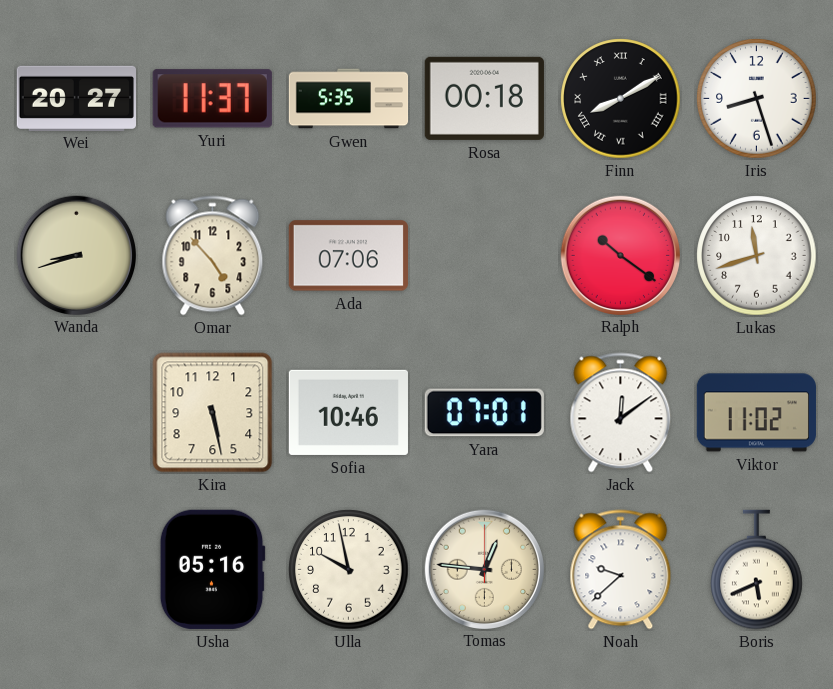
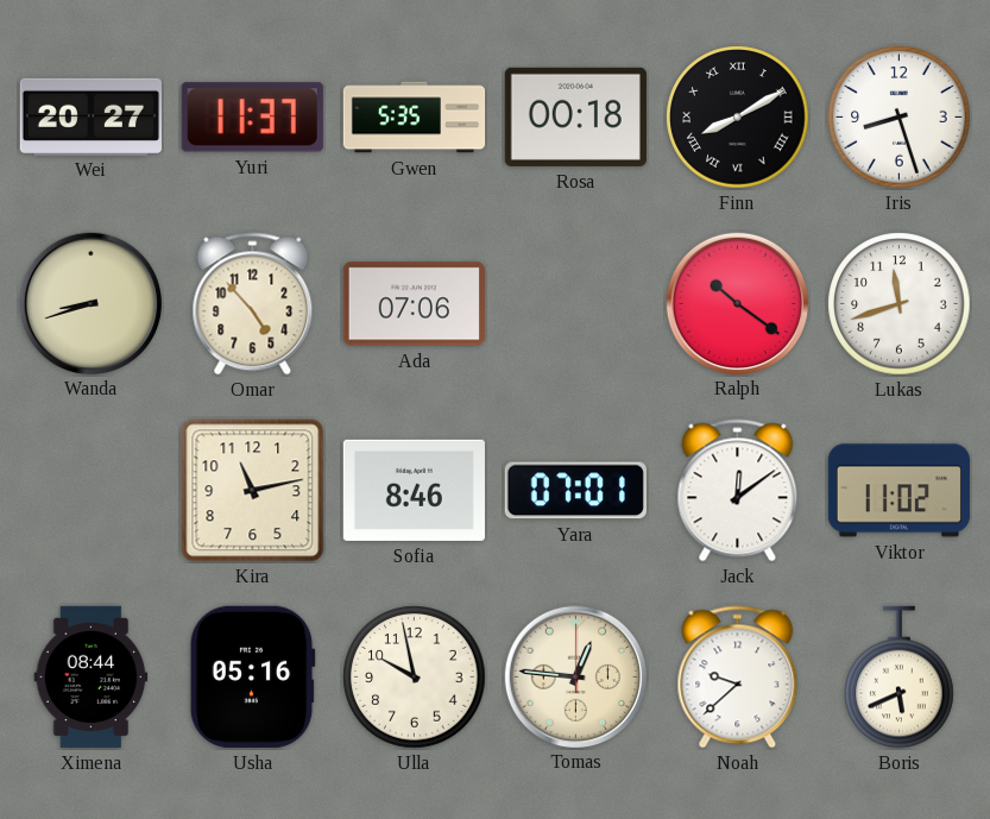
Kira: 5:28 -> 11:13
Sofia: 10:46 -> 8:46
Ximena: none -> 08:44
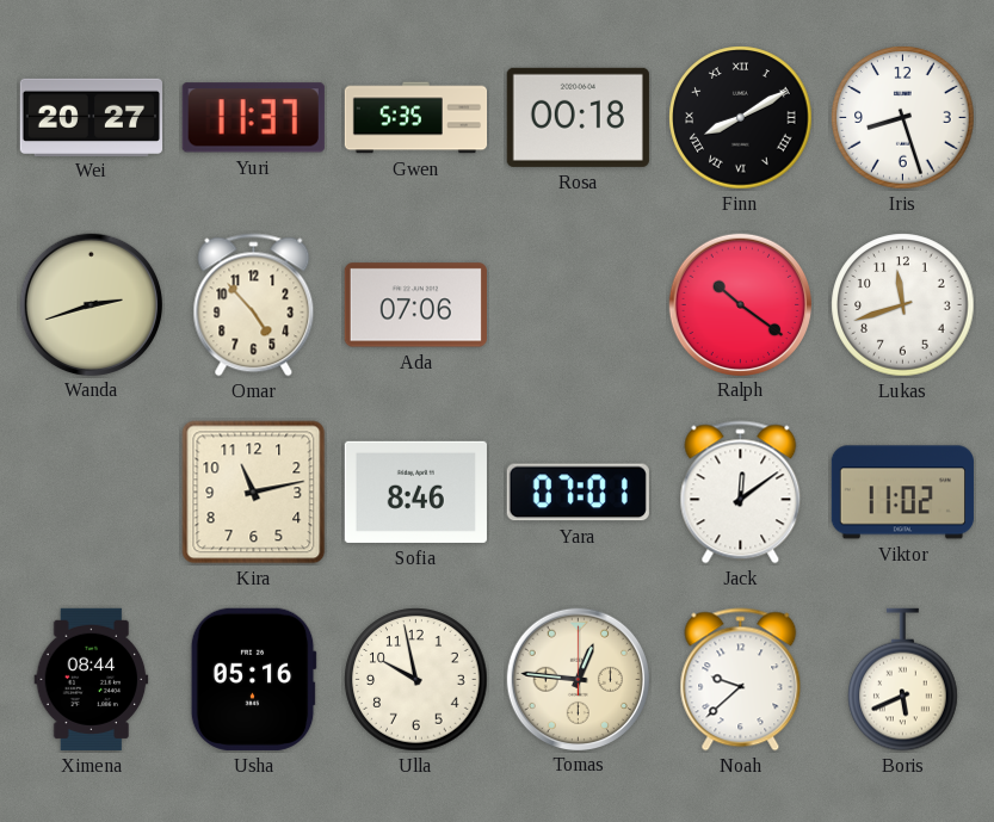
Wanda: 8:42 -> 2:42
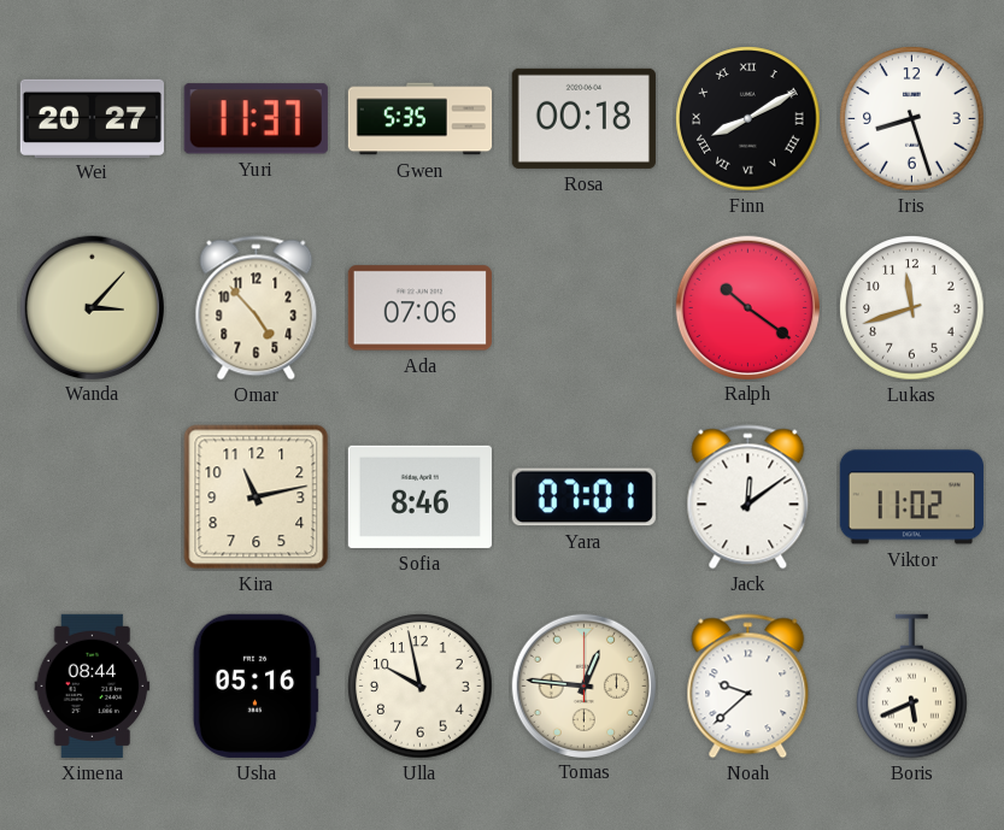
Wanda: 2:42 -> 3:07
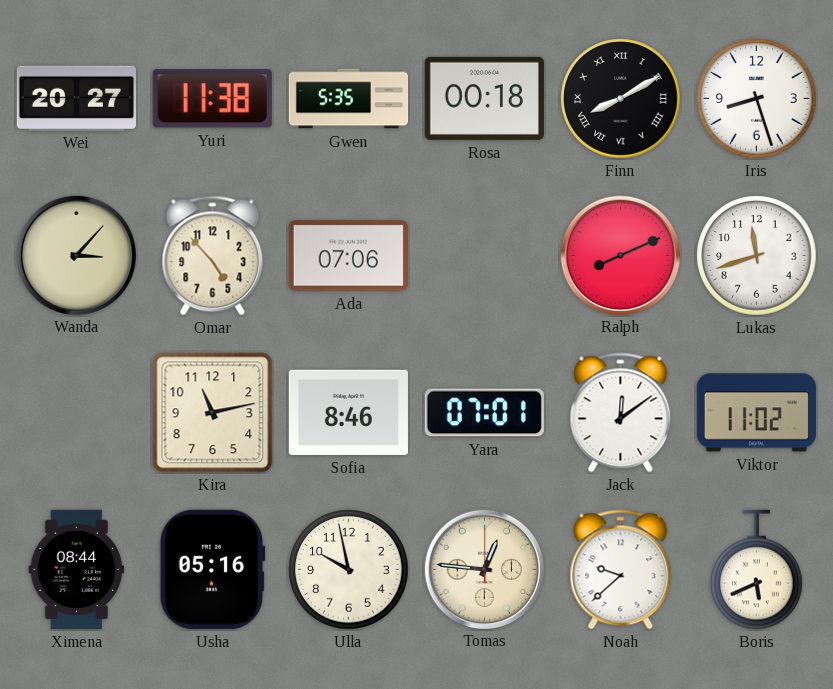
Yuri: 11:37 -> 11:38
Ralph: 10:21 -> 8:11
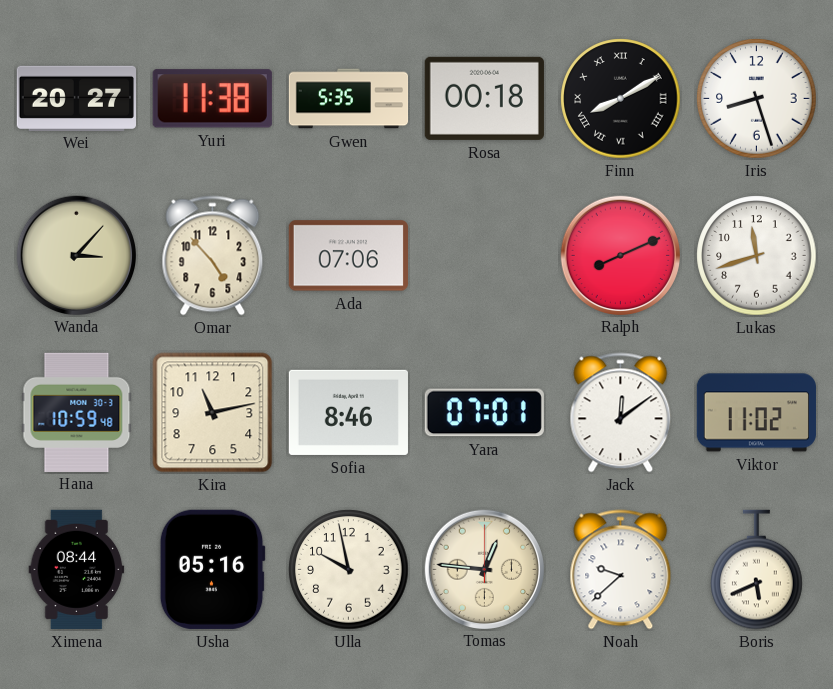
Hana: none -> 10:59
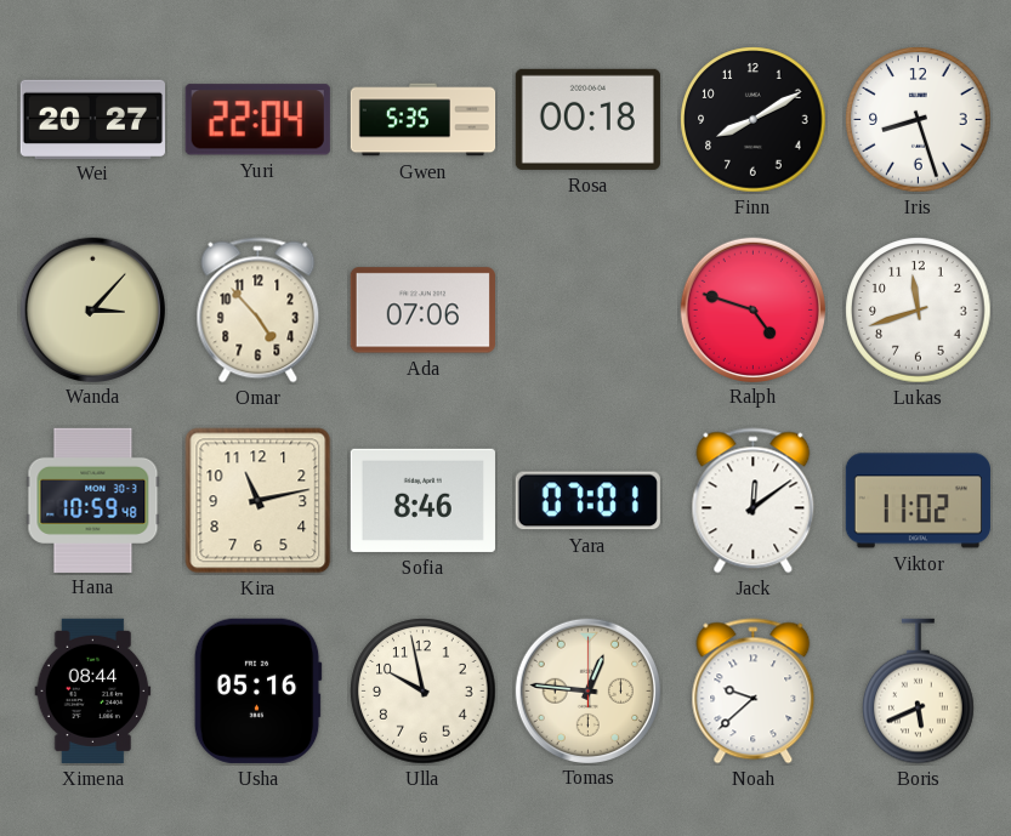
Yuri: 11:38 -> 22:04
Finn numerals: Roman -> Arabic
Ralph: 8:11 -> 4:48
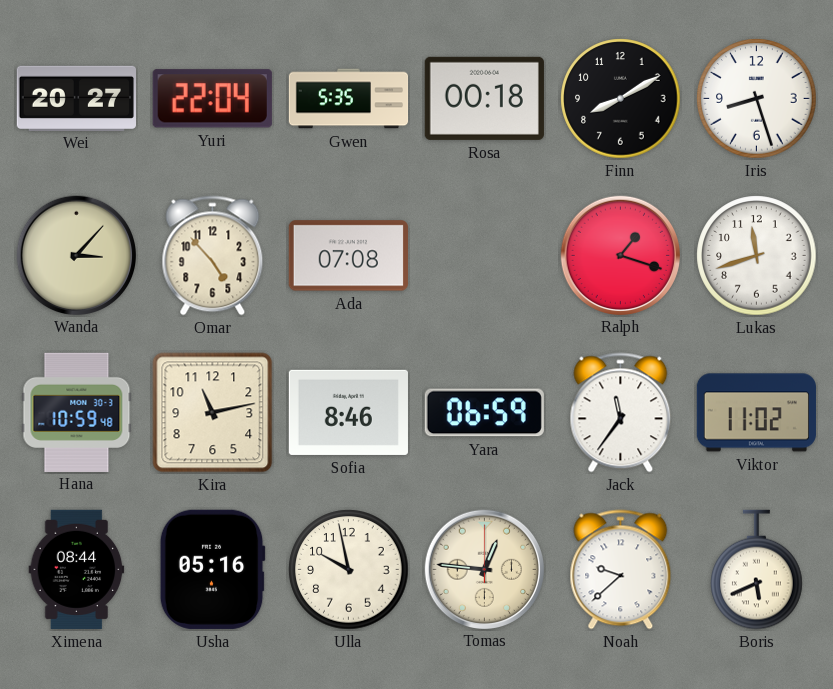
Ada: 07:06 -> 07:08
Ralph: 4:48 -> 1:18
Yara: 07:01 -> 06:59
Jack: 12:09 -> 11:36
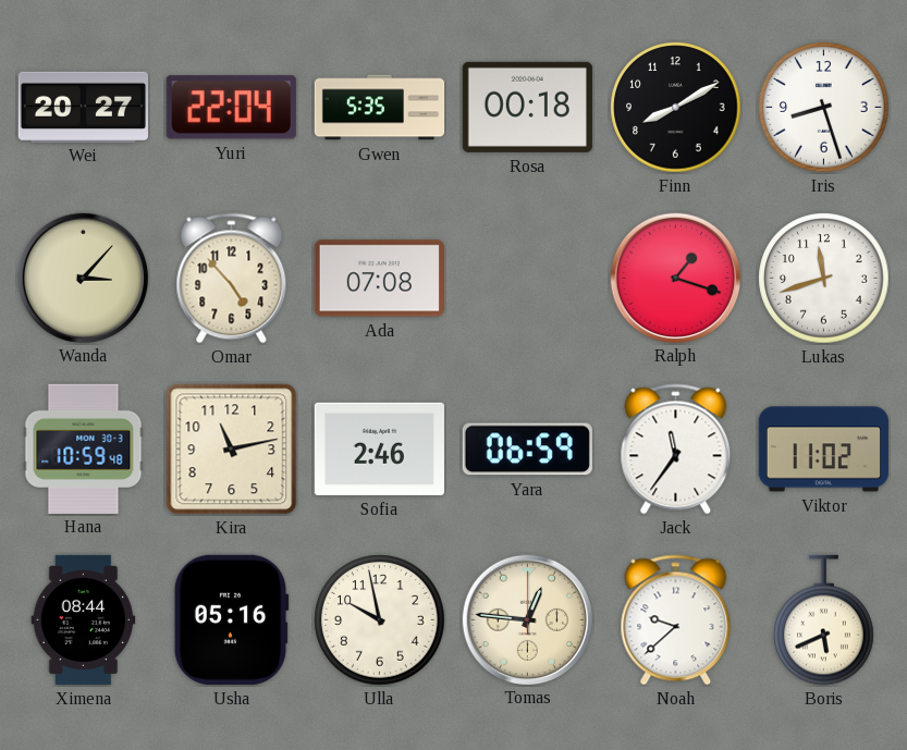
Sofia: 8:46 -> 2:46
